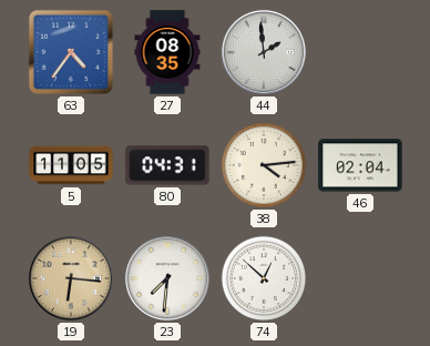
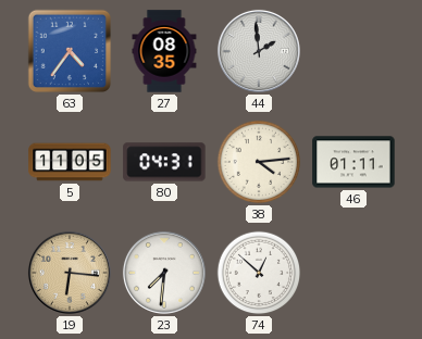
46: 02:04 -> 01:11
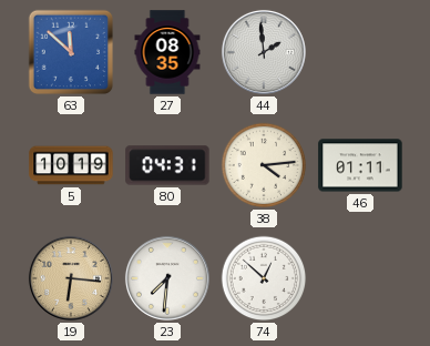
63: 4:36 -> 11:52
5: 11:05 -> 10:19
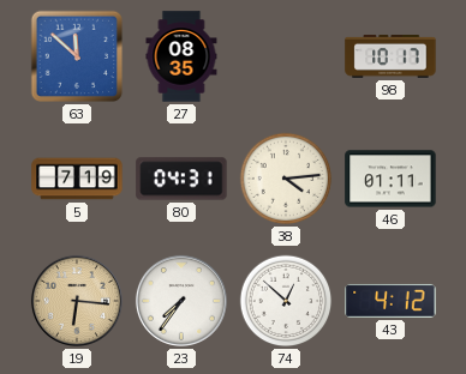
44: 1:59 -> none
98: none -> 10:17
5: 10:19 -> 7:19
23: 7:31 -> 7:36
43: none -> 4:12
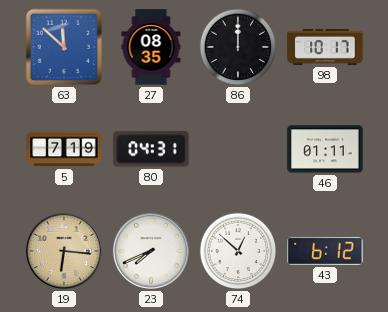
86: none -> 12:00
38: 4:14 -> none
23: 7:36 -> 7:41
43: 4:12 -> 6:12
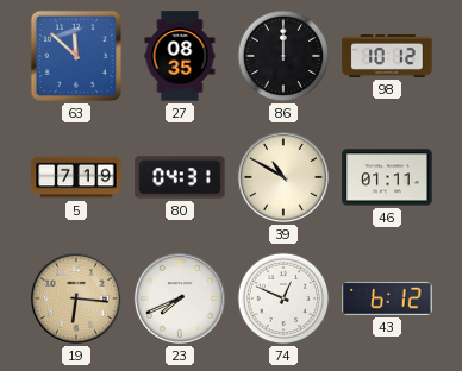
98: 10:17 -> 10:12
39: none -> 10:50
74: 12:52 -> 12:49
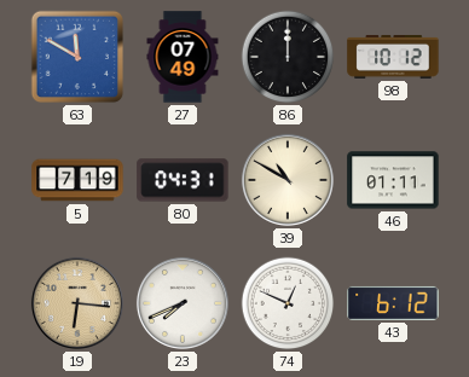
63: 11:52 -> 11:50
27: 08:35 -> 07:49
